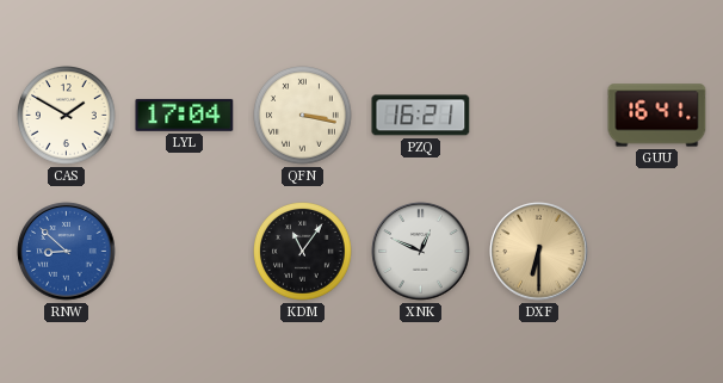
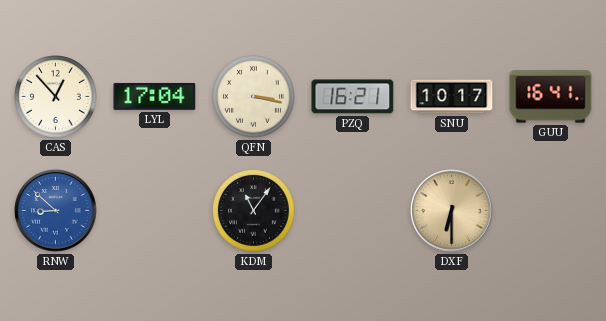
CAS: 1:50 -> 12:53
SNU: none -> 10:17
XNK: 12:49 -> none
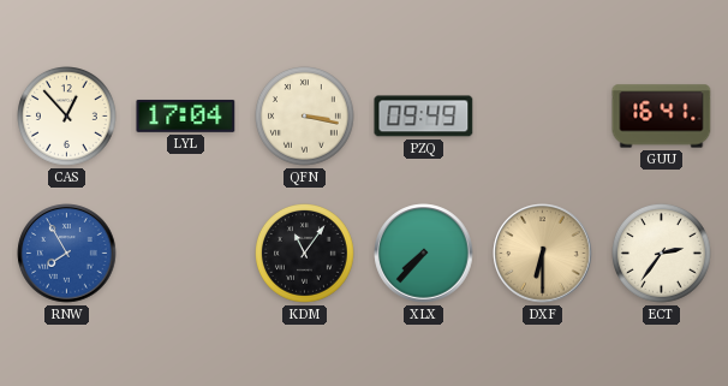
PZQ: 16:21 -> 09:49
SNU: 10:17 -> none
RNW: 8:52 -> 7:55
XLX: none -> 7:37
ECT: none -> 2:36
